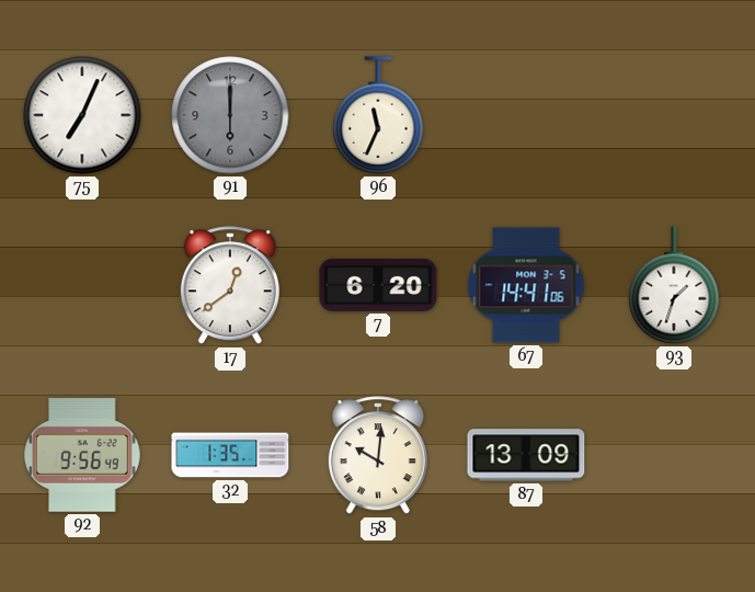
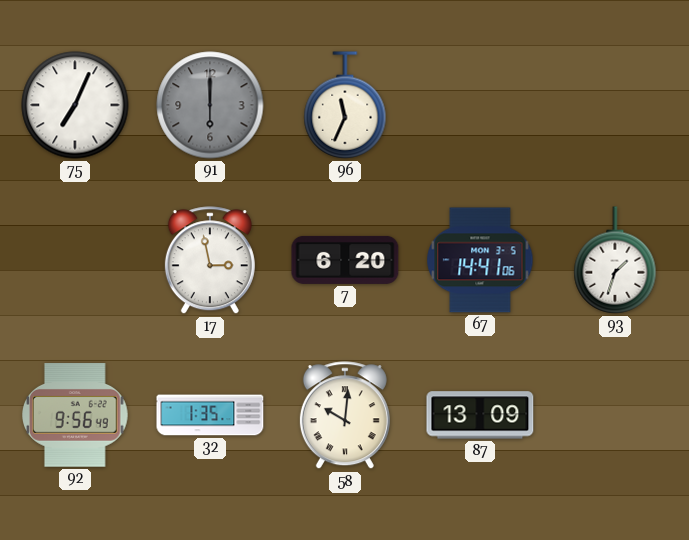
17: 12:39 -> 2:58
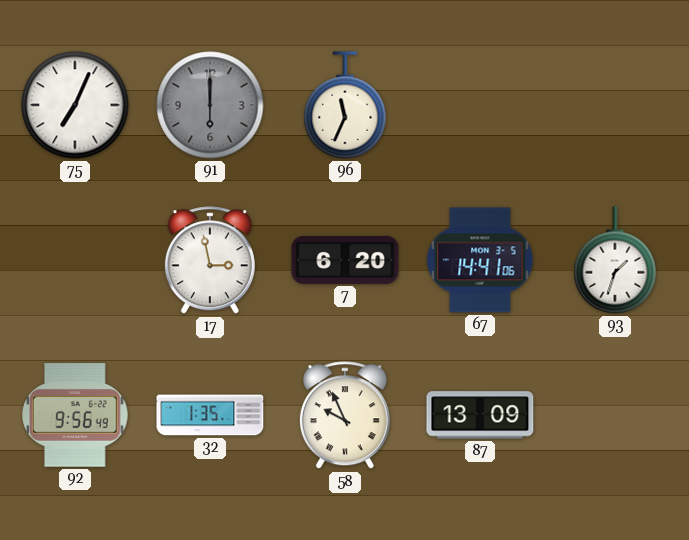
58: 10:01 -> 9:56
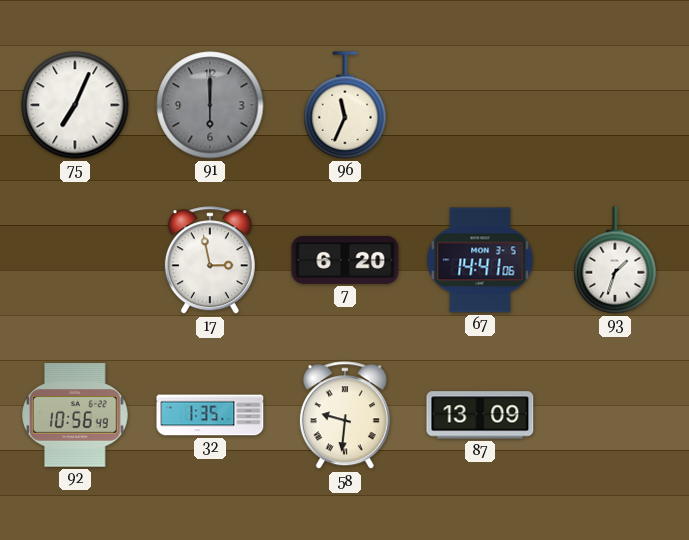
92: 9:56 -> 10:56
58: 9:56 -> 9:31
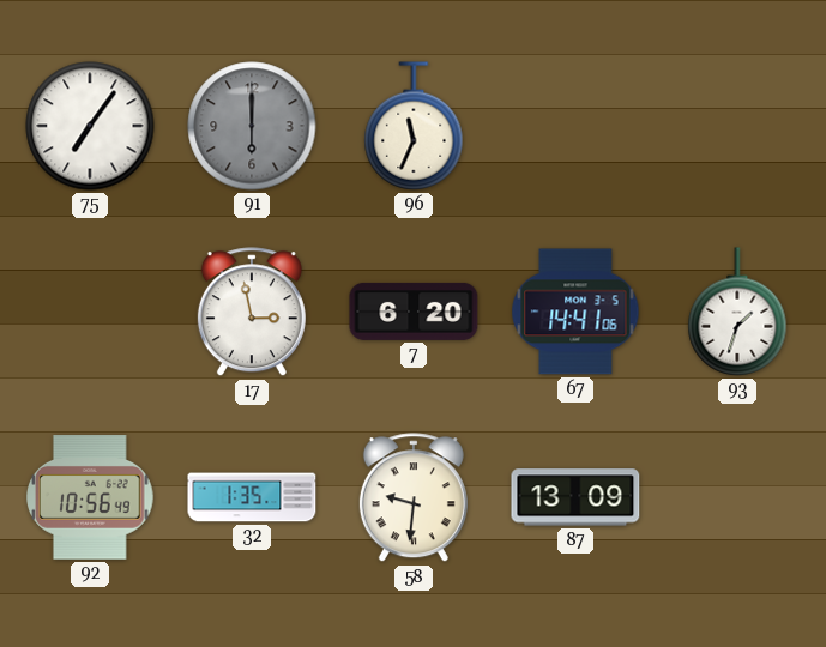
75: 7:04 -> 7:06
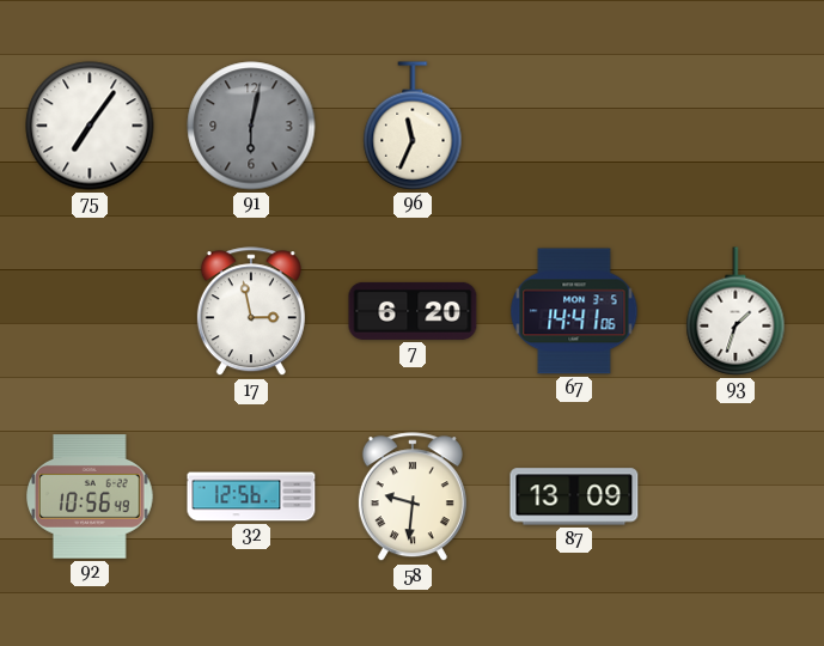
91: 6:00 -> 6:02
32: 1:35 -> 12:56
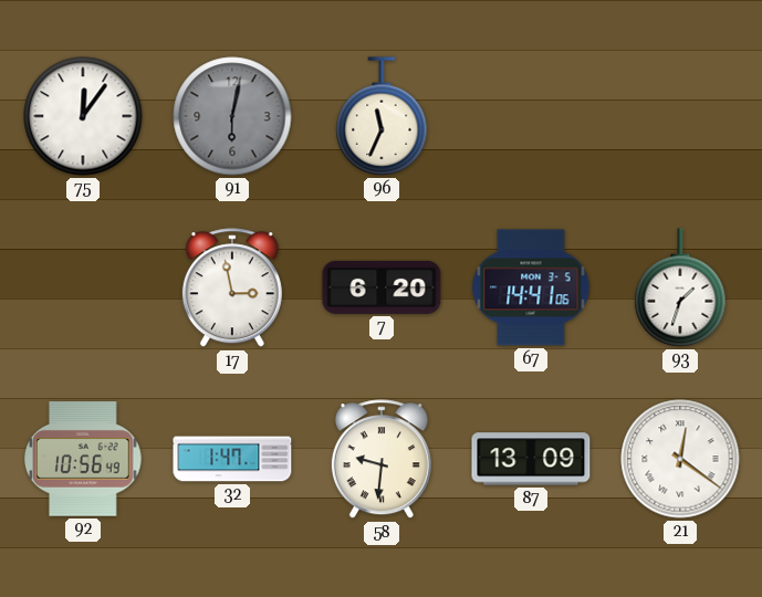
75: 7:06 -> 12:06
32: 12:56 -> 1:47
21: none -> 12:21
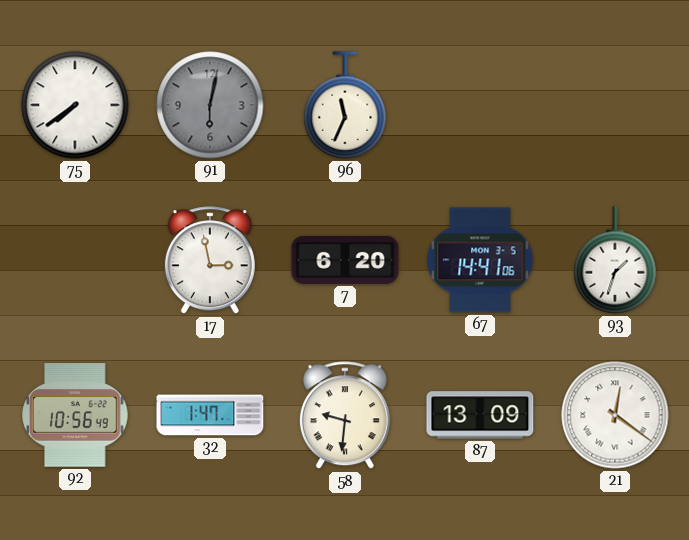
75: 12:06 -> 7:39
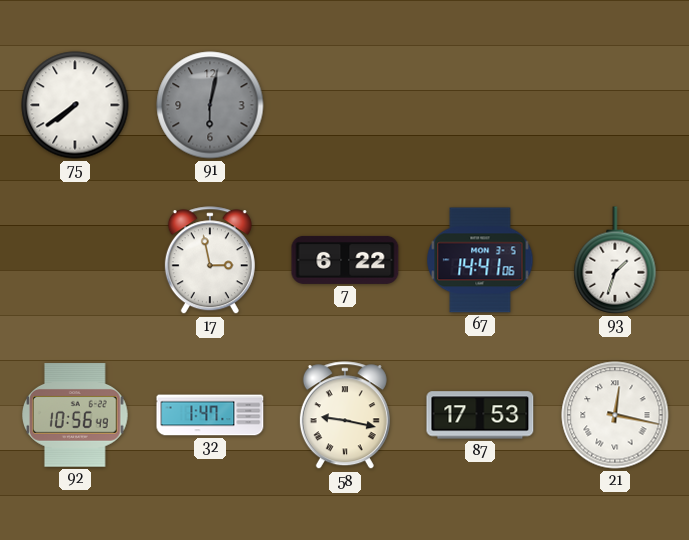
96: 11:34 -> none
7: 6:20 -> 6:22
58: 9:31 -> 9:17
87: 13:09 -> 17:53
21: 12:21 -> 12:17
